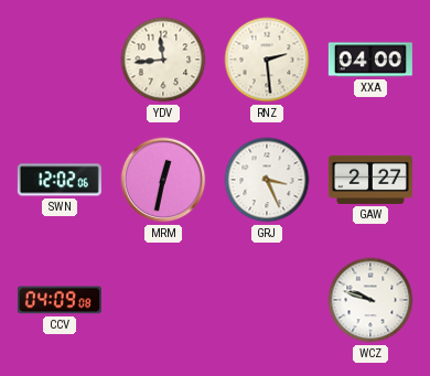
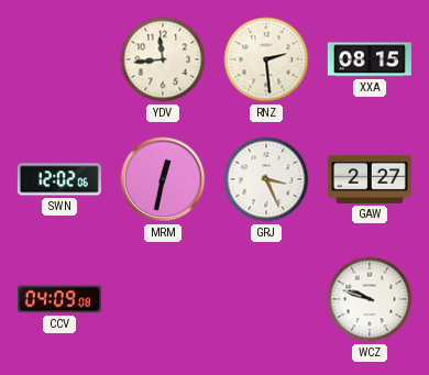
XXA: 04:00 -> 08:15
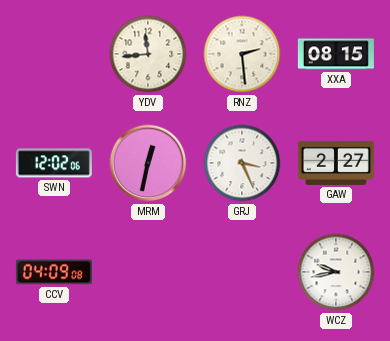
WCZ: 9:48 -> 9:43
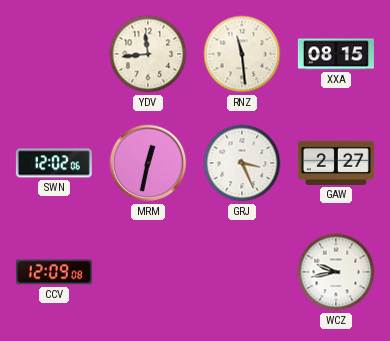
RNZ: 2:29 -> 11:29
CCV: 04:09 -> 12:09
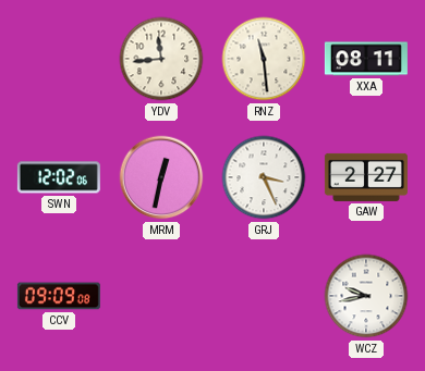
XXA: 08:15 -> 08:11
CCV: 12:09 -> 09:09
